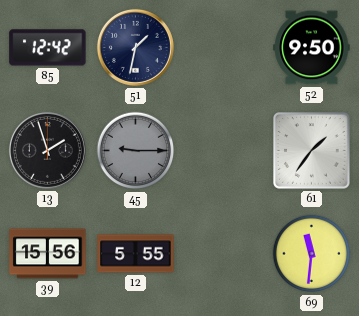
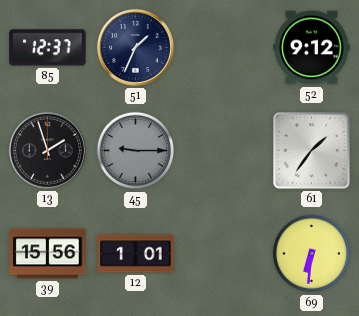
85: 12:42 -> 12:37
51: 1:32 -> 1:34
52: 9:50 -> 9:12
12: 5:55 -> 1:01
69: 11:31 -> 6:31
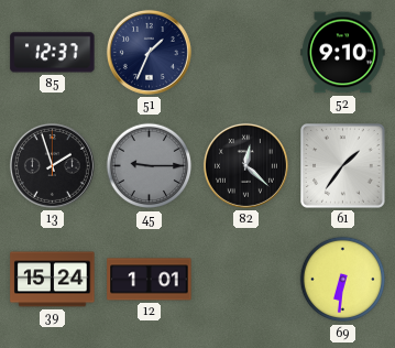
52: 9:12 -> 9:10
82: none -> 12:22
39: 15:56 -> 15:24
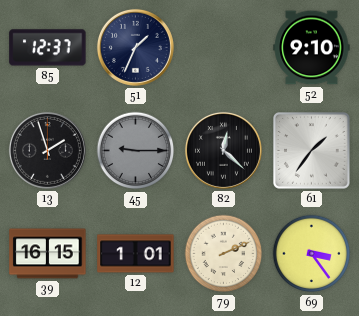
39: 15:24 -> 16:15
79: none -> 2:11
69: 6:31 -> 3:24
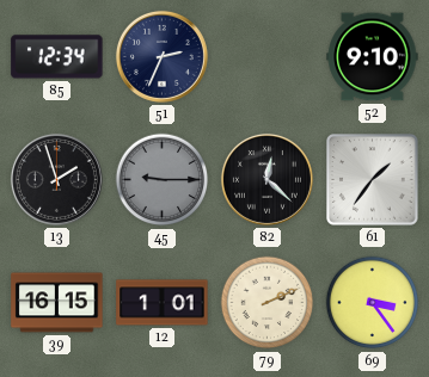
85: 12:37 -> 12:34
51: 1:34 -> 2:34
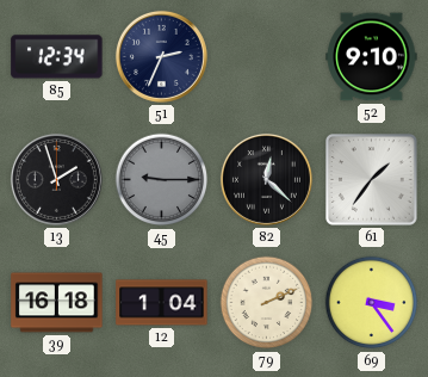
39: 16:15 -> 16:18
12: 1:01 -> 1:04
